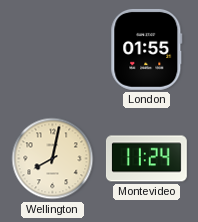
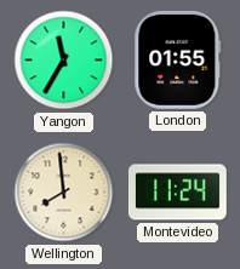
Yangon: none -> 11:35
Wellington: 8:02 -> 7:59
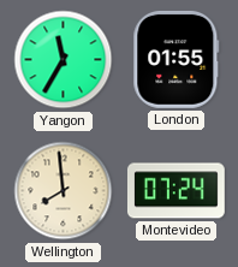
Montevideo: 11:24 -> 07:24
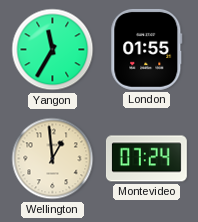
Wellington: 7:59 -> 12:59
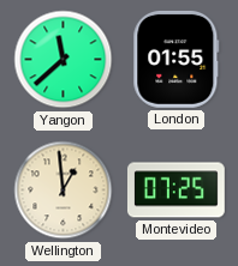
Yangon: 11:35 -> 11:38
Montevideo: 07:24 -> 07:25
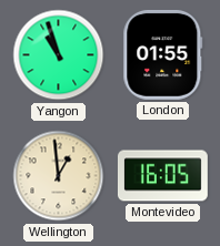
Yangon: 11:38 -> 10:57
Montevideo: 07:25 -> 16:05
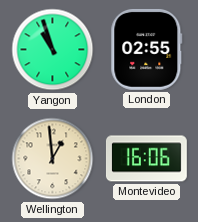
London: 01:55 -> 02:55
Montevideo: 16:05 -> 16:06
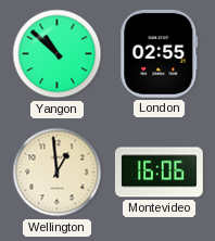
Yangon: 10:57 -> 10:52
